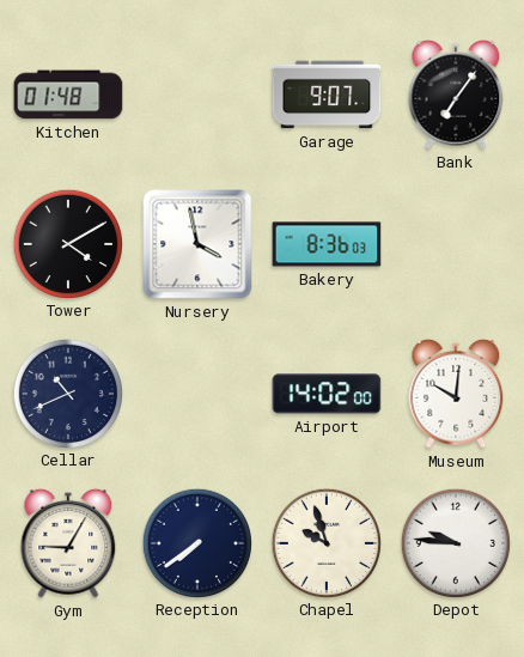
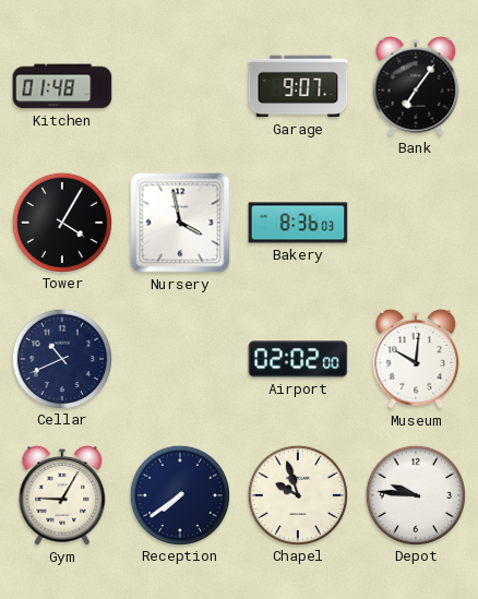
Tower: 4:10 -> 4:05
Airport: 14:02 -> 02:02
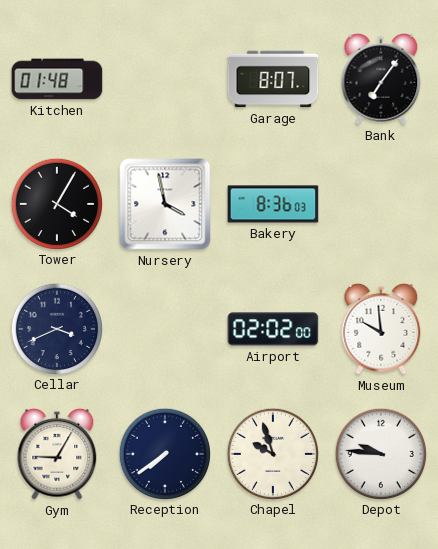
Garage: 9:07 -> 8:07
Cellar: 10:41 -> 3:41
Museum: 10:01 -> 9:59
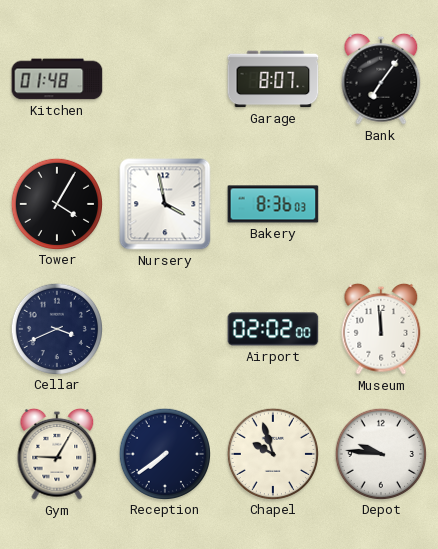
Museum: 9:59 -> 11:59
